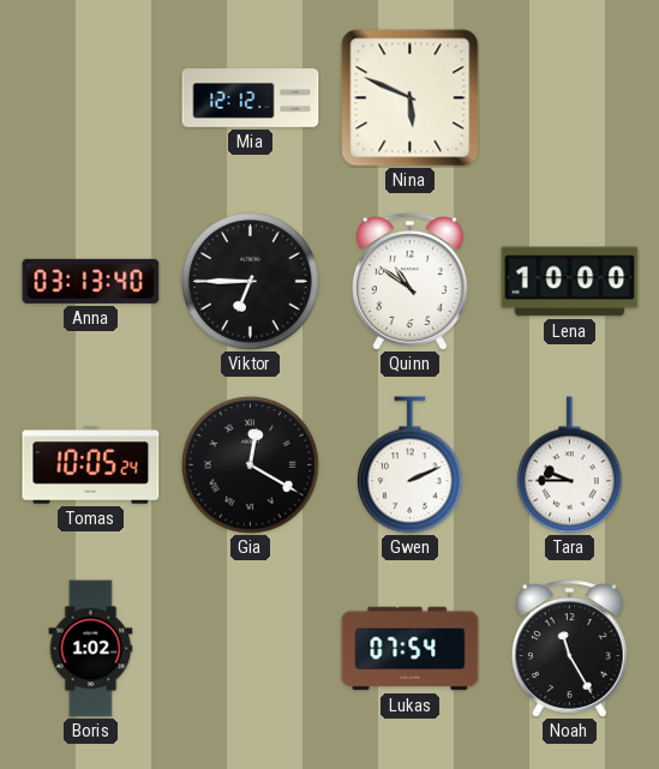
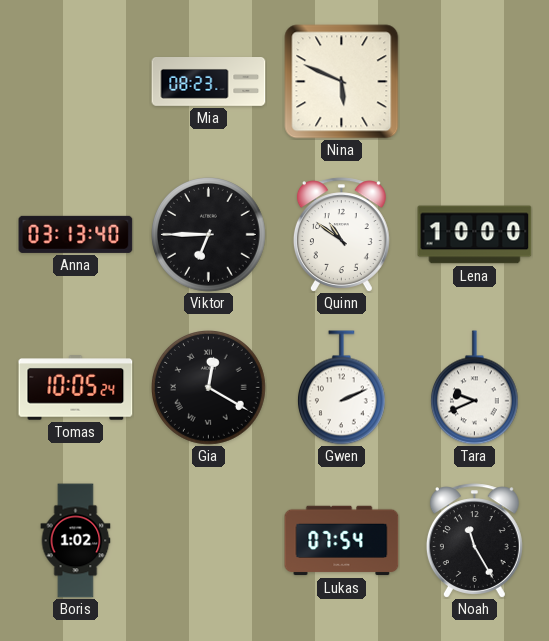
Mia: 12:12 -> 08:23
Tara: 9:45 -> 9:41
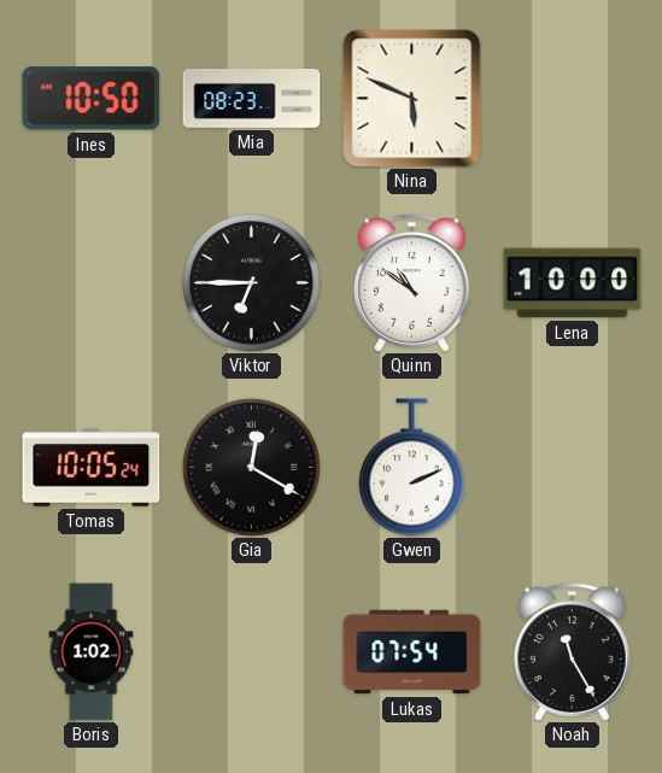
Ines: none -> 10:50
Anna: 03:13 -> none
Tara: 9:41 -> none
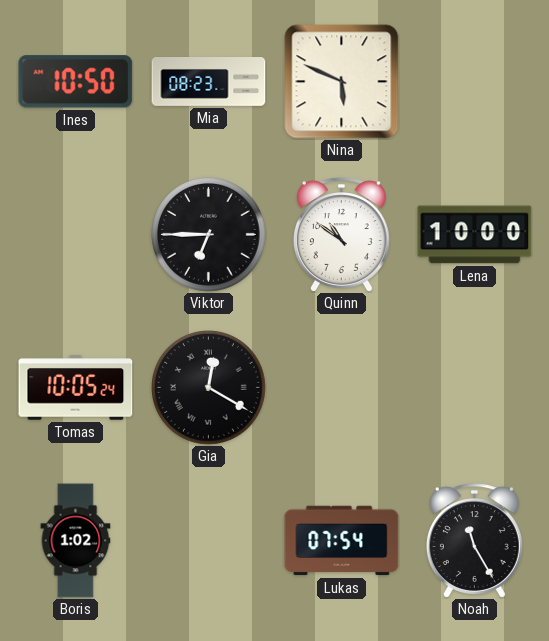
Gwen: 2:11 -> none
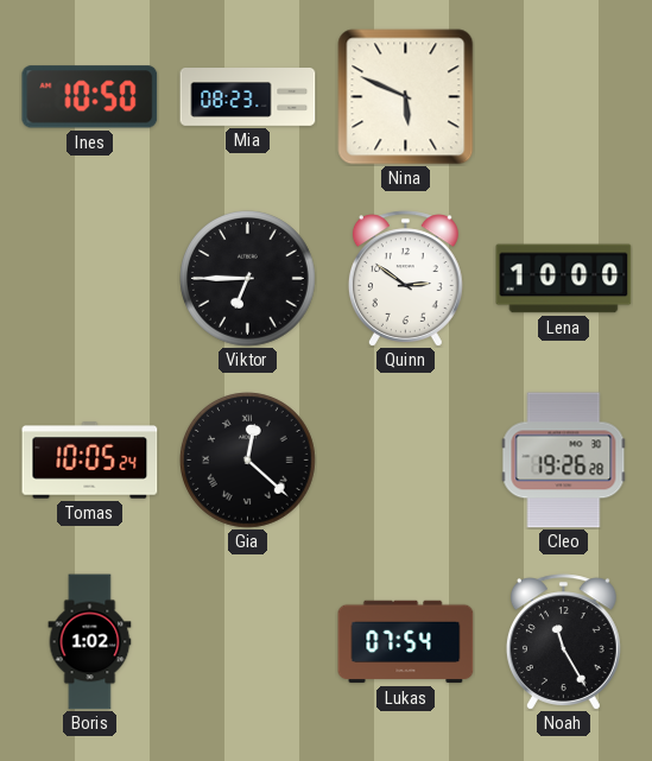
Quinn: 10:51 -> 2:51
Gia: 12:20 -> 12:22
Cleo: none -> 19:26
